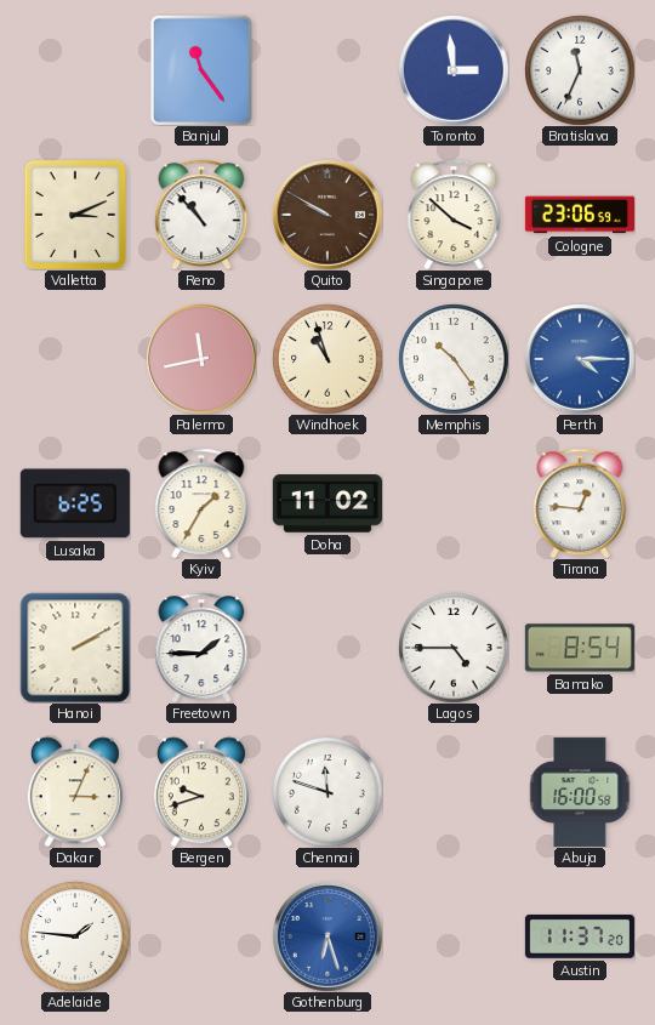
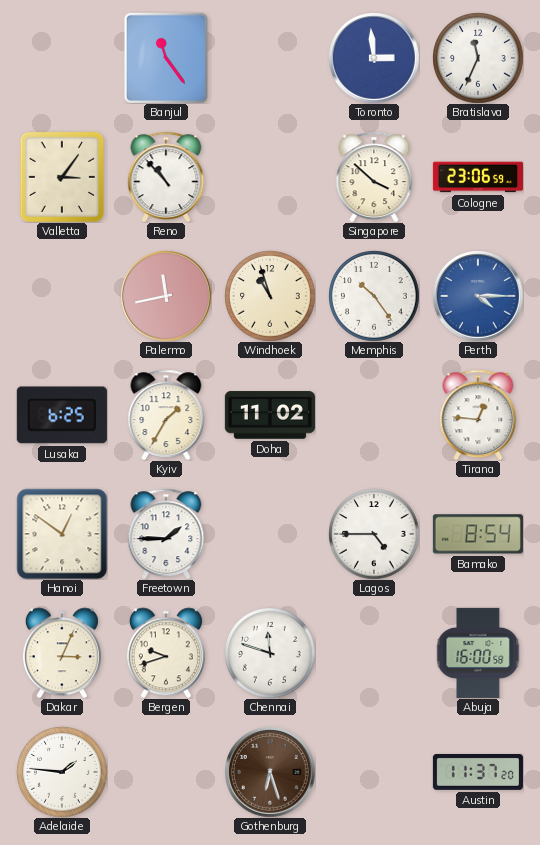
Valletta: 3:11 -> 3:06
Quito: 9:50 -> none
Hanoi: 2:10 -> 12:51
Gothenburg dial: blue -> brown
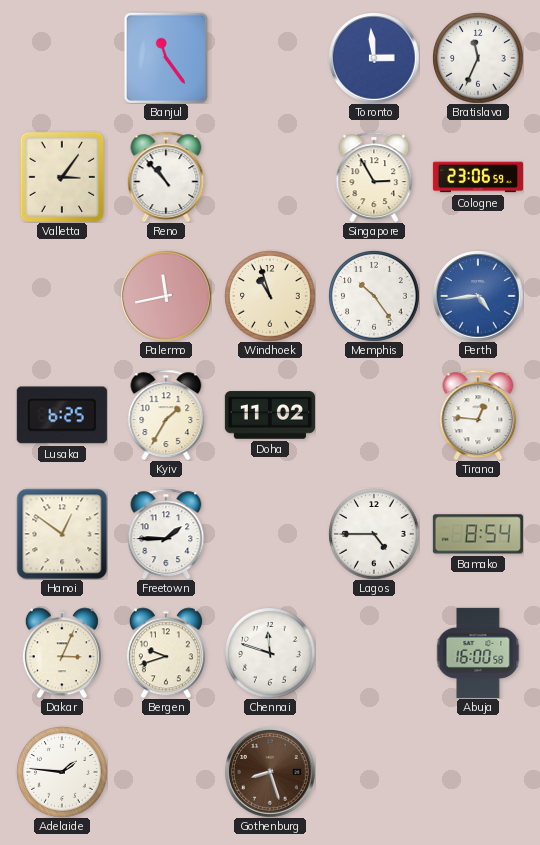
Singapore: 3:52 -> 2:55
Perth: 4:15 -> 4:44
Gothenburg: 6:27 -> 8:27
Austin: 11:37 -> none
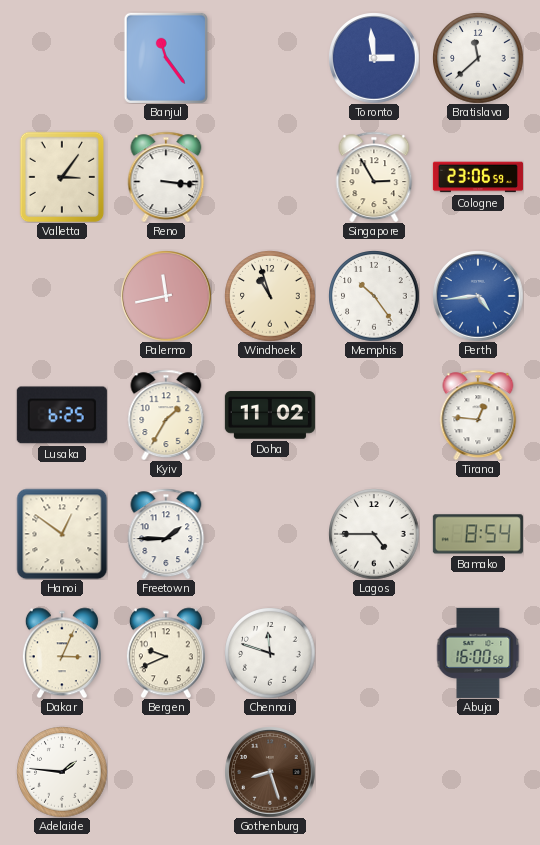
Bratislava: 11:34 -> 11:38
Reno: 10:53 -> 3:16
Bergen: 9:42 -> 9:41
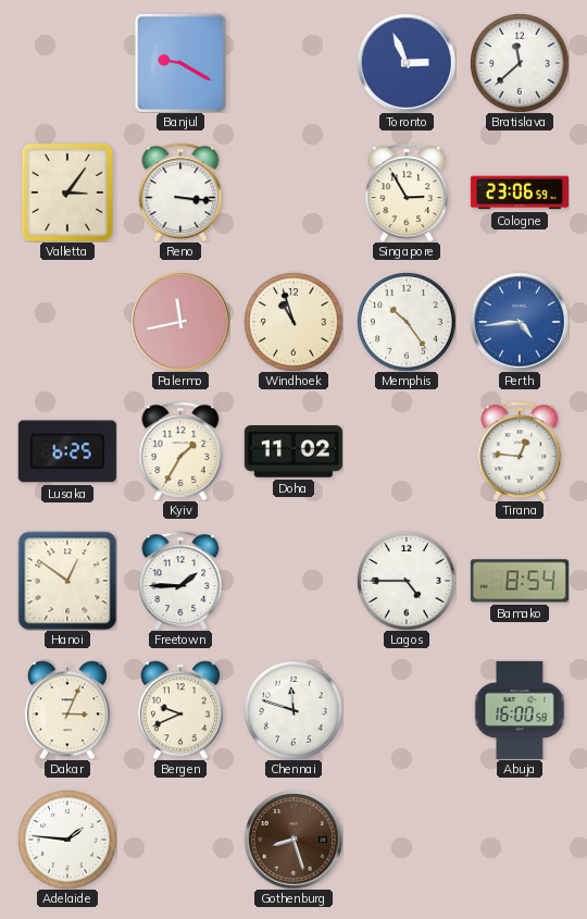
Banjul: 11:24 -> 9:20
Toronto: 2:59 -> 2:56
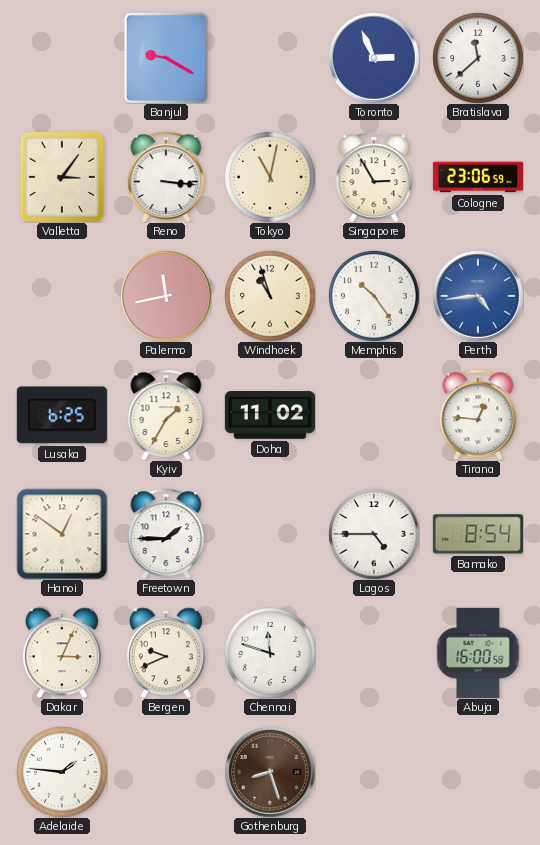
Tokyo: none -> 11:02
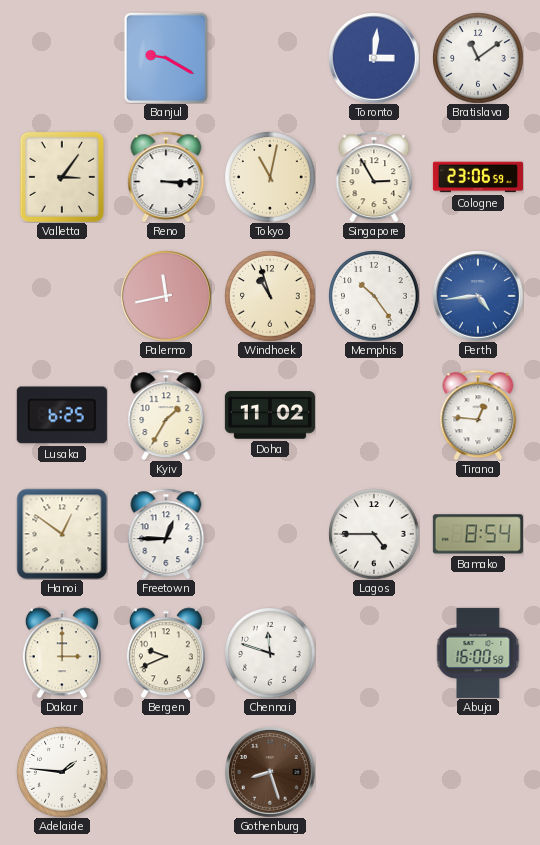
Toronto: 2:56 -> 3:01
Bratislava: 11:38 -> 11:09
Reno: 3:16 -> 3:15
Freetown: 1:45 -> 12:45
Dakar: 3:04 -> 3:00
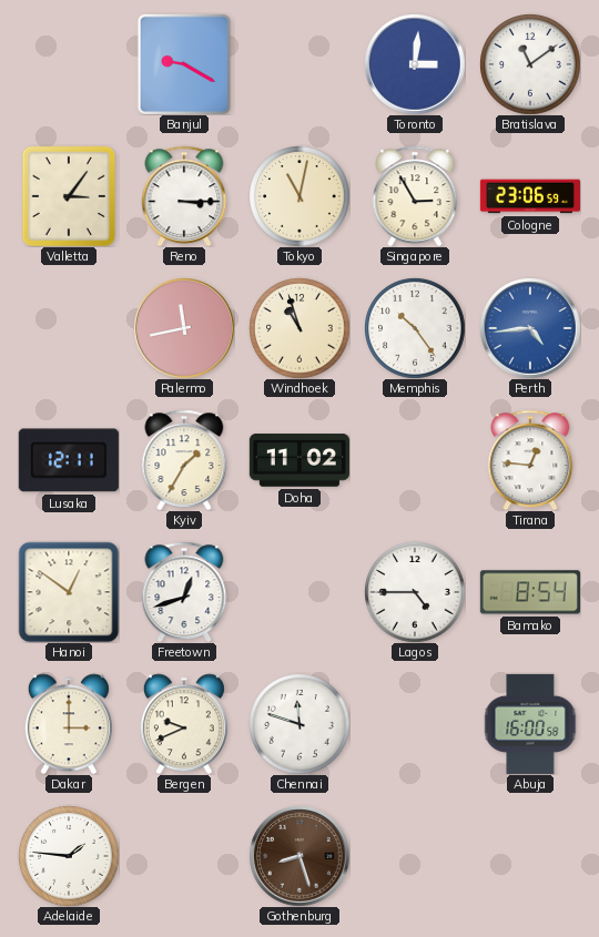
Lusaka: 6:25 -> 12:11
Freetown: 12:45 -> 12:42
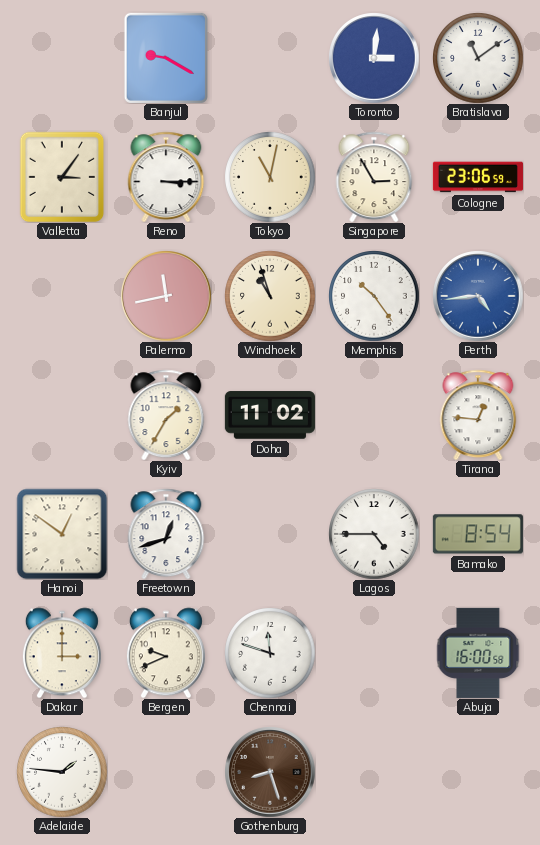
Lusaka: 12:11 -> none
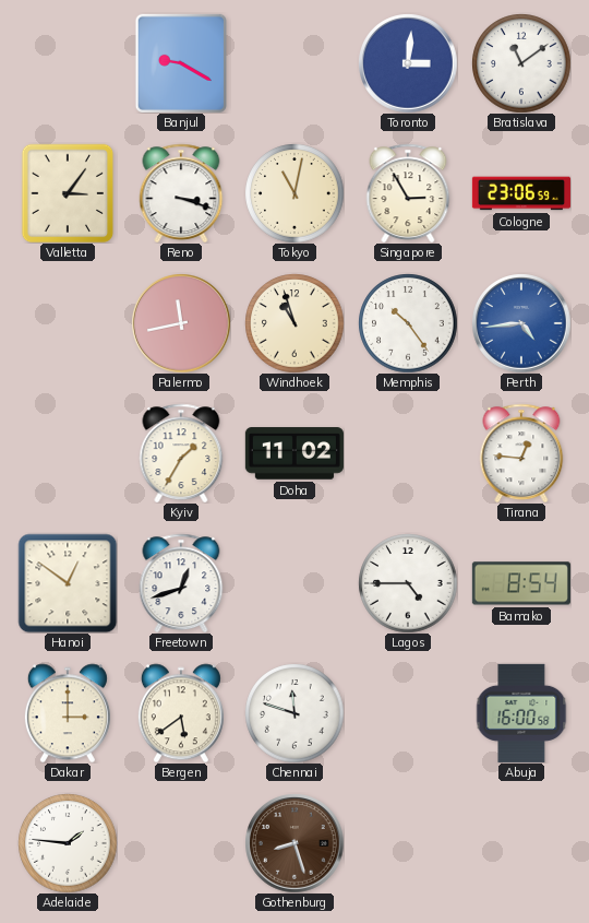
Reno: 3:15 -> 3:18
Bergen: 9:41 -> 5:39
